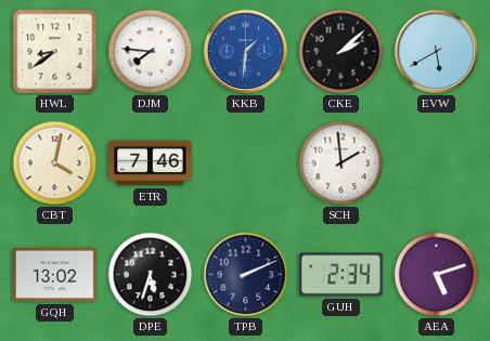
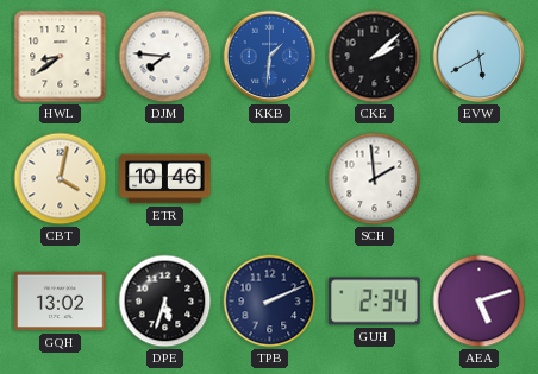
ETR: 7:46 -> 10:46
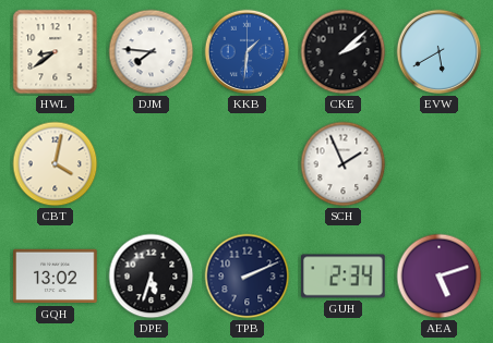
ETR: 10:46 -> none
SCH: 1:59 -> 1:56
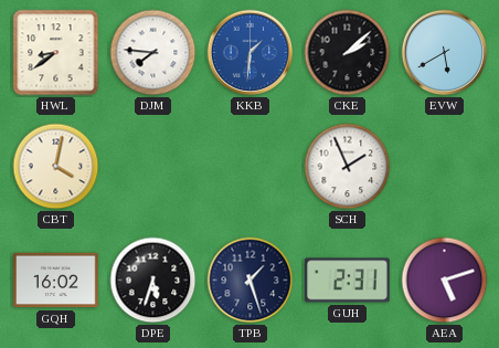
GQH: 13:02 -> 16:02
TPB: 2:11 -> 1:27
GUH: 2:34 -> 2:31
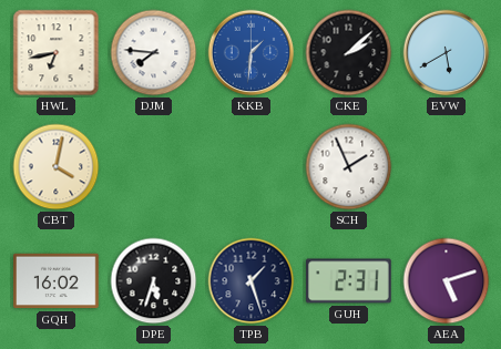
HWL: 8:39 -> 6:43
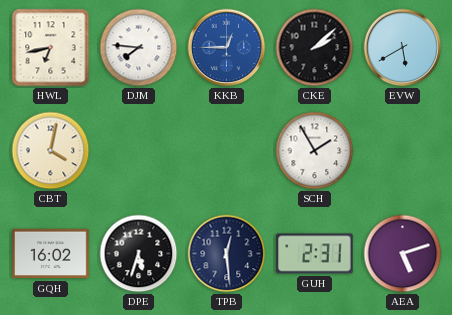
KKB: 1:31 -> 12:45
SCH: 1:56 -> 1:55
TPB: 1:27 -> 12:29
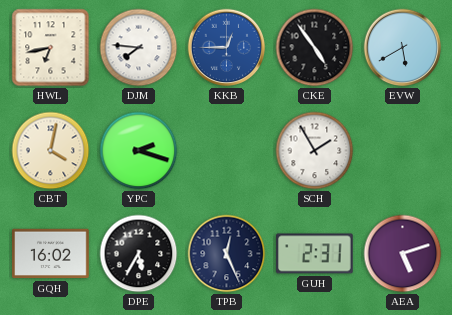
CKE: 2:08 -> 4:54
YPC: none -> 2:18
DPE: 5:33 -> 5:35
TPB: 12:29 -> 12:26
